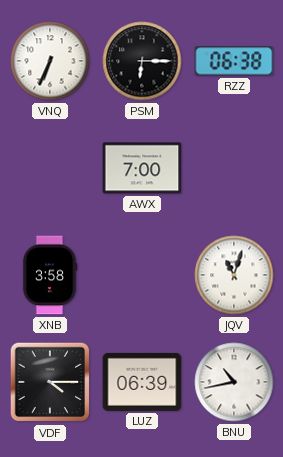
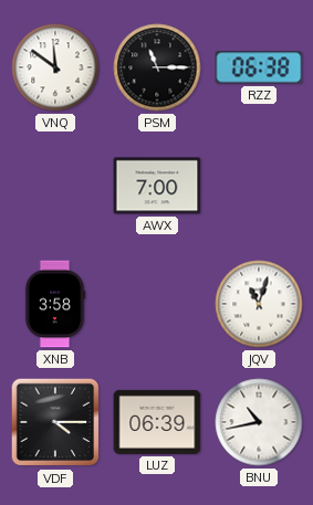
VNQ: 6:34 -> 11:51
PSM: 6:15 -> 11:15
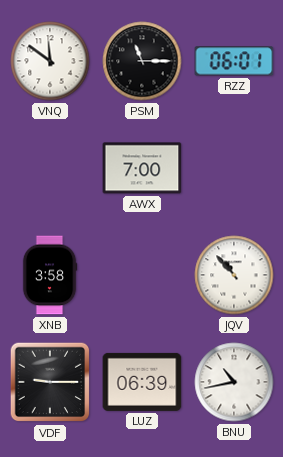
RZZ: 06:38 -> 06:01
JQV: 11:03 -> 10:53
VDF: 4:15 -> 9:15
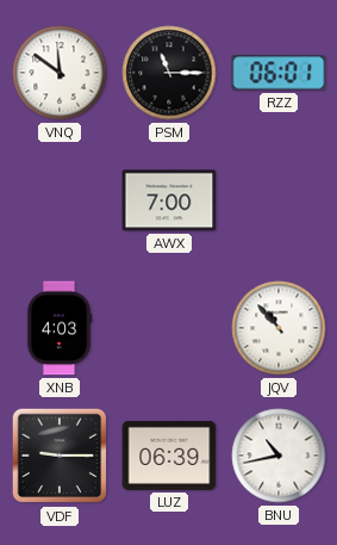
XNB: 3:58 -> 4:03
